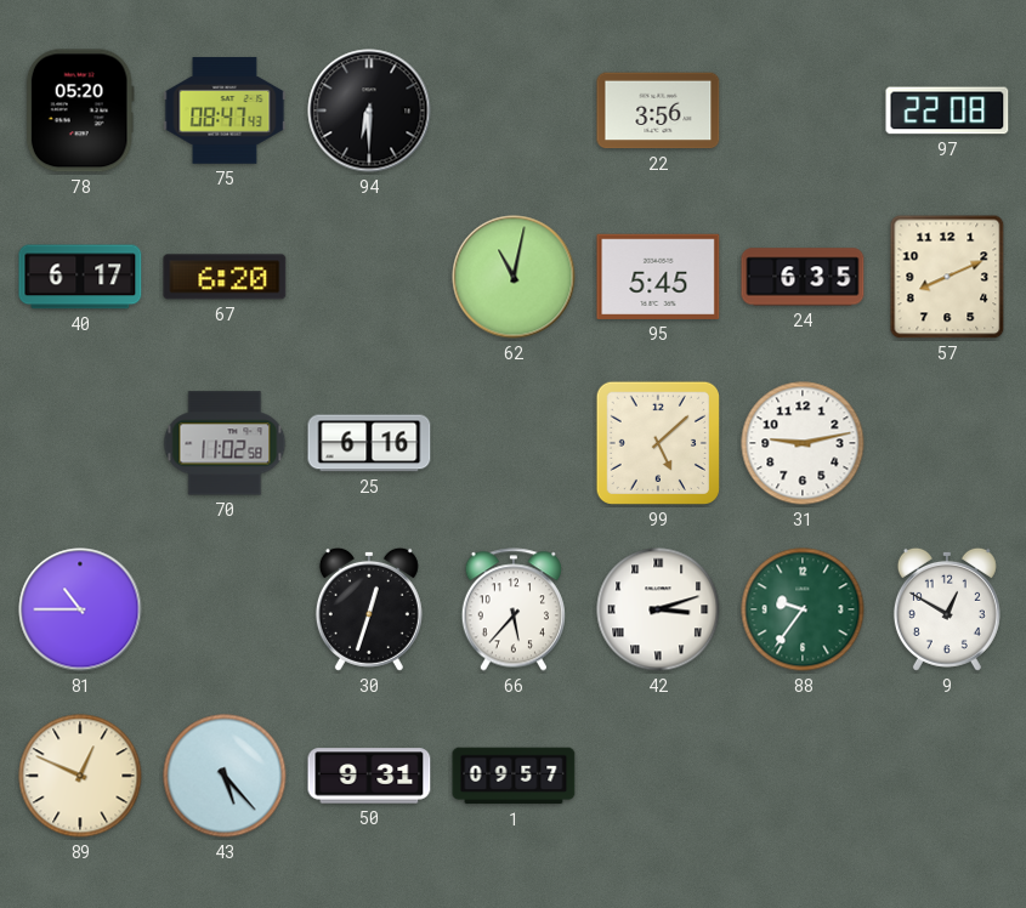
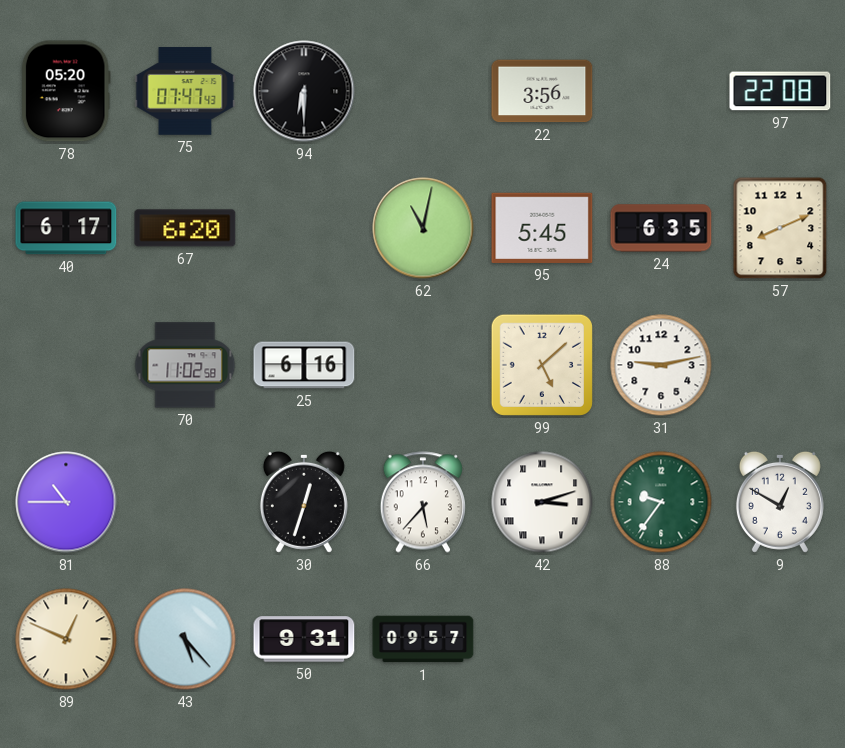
75: 08:47 -> 07:47
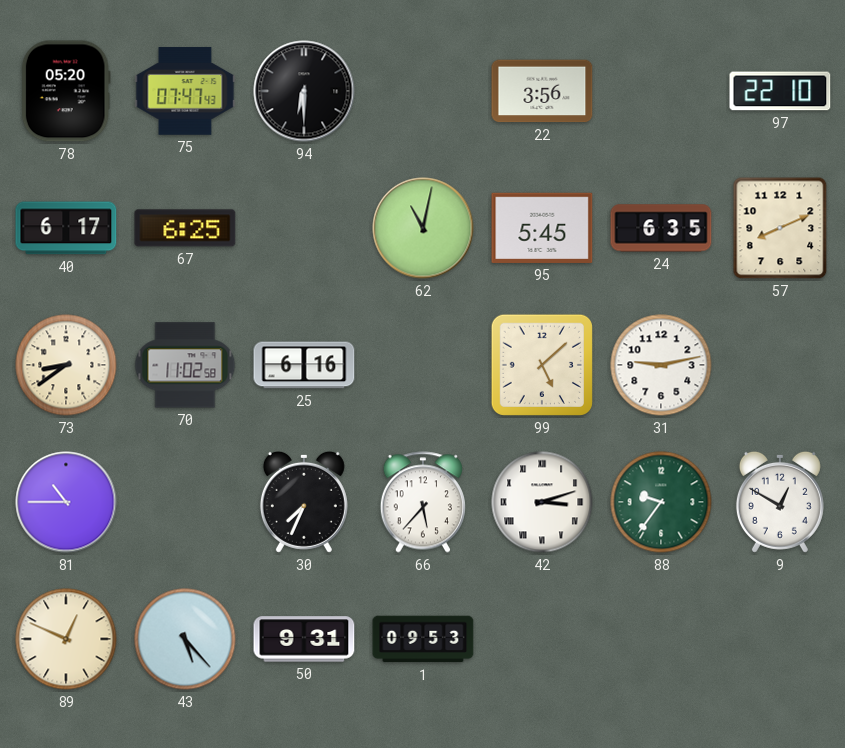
97: 22:08 -> 22:10
67: 6:20 -> 6:25
73: none -> 8:39
30: 12:33 -> 7:34
1: 09:57 -> 09:53
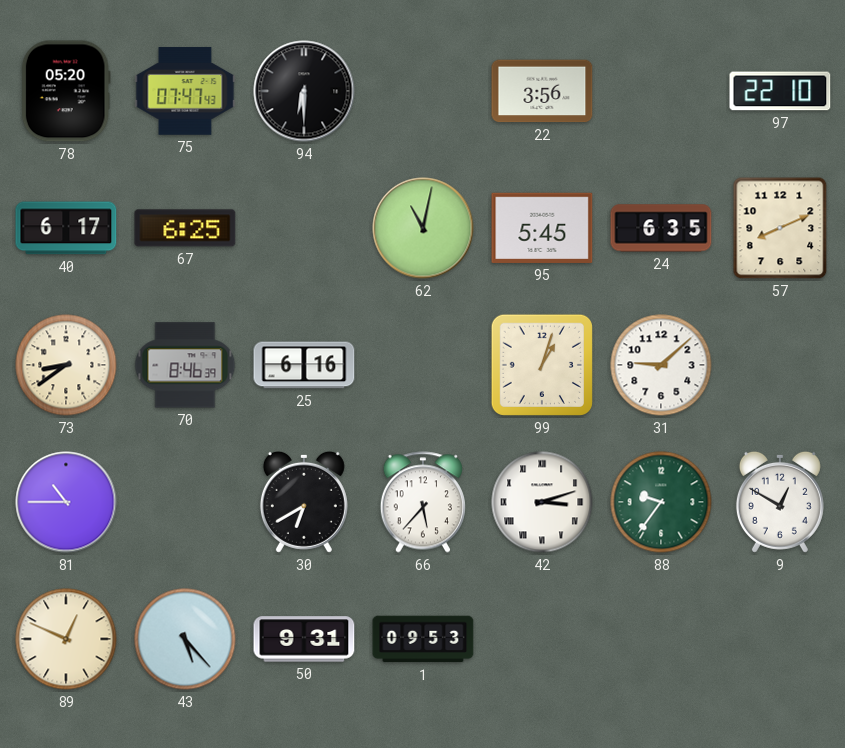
70: 11:02 -> 8:46
99: 5:08 -> 1:03
31: 9:13 -> 9:08
30: 7:34 -> 6:40
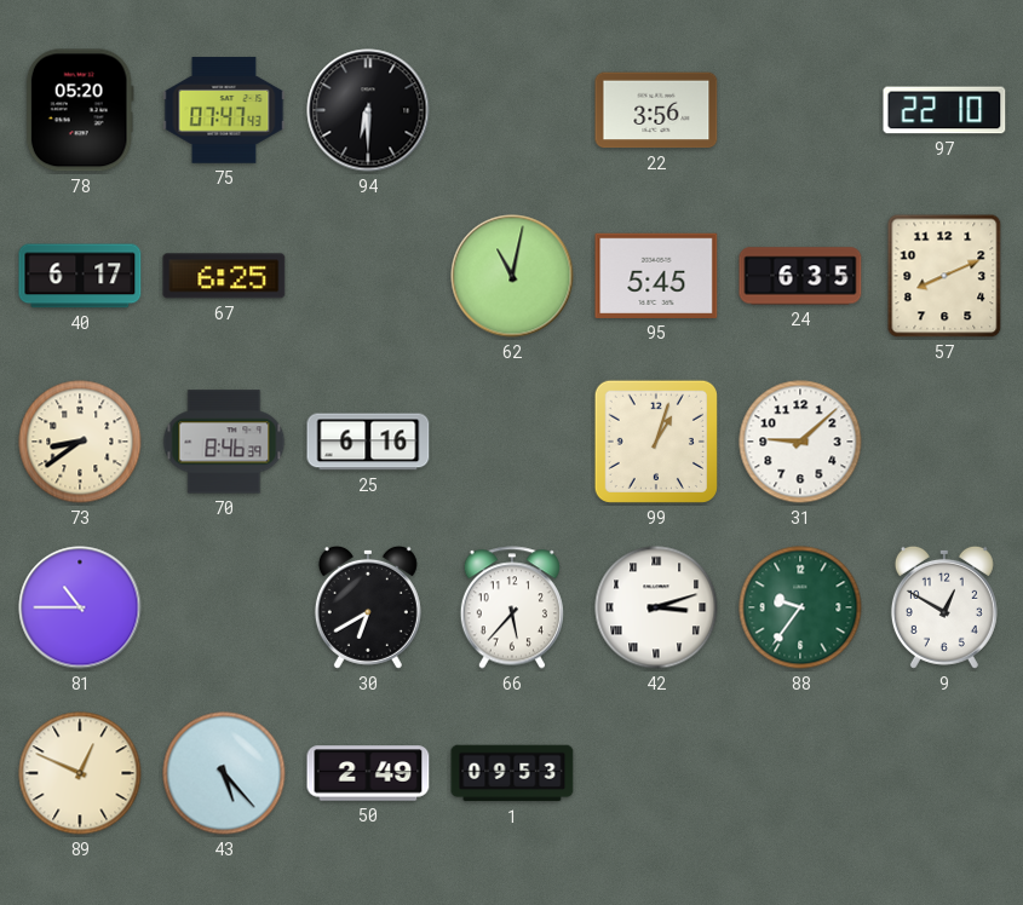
50: 9:31 -> 2:49
